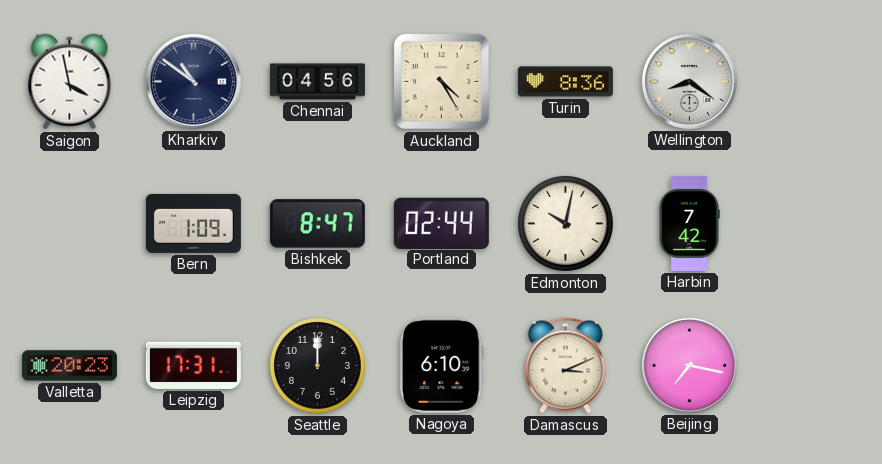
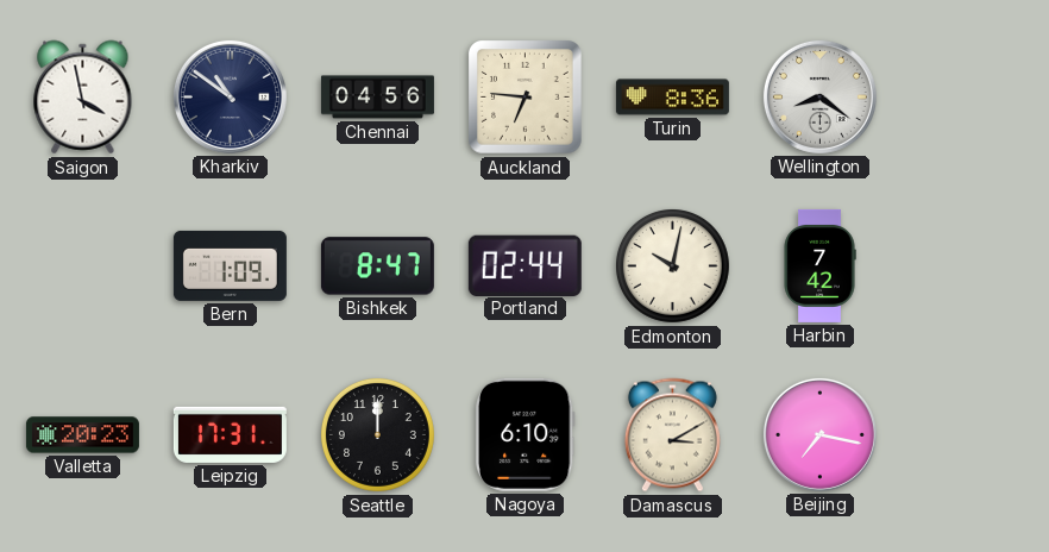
Auckland: 4:25 -> 6:46
Damascus: 3:11 -> 3:10
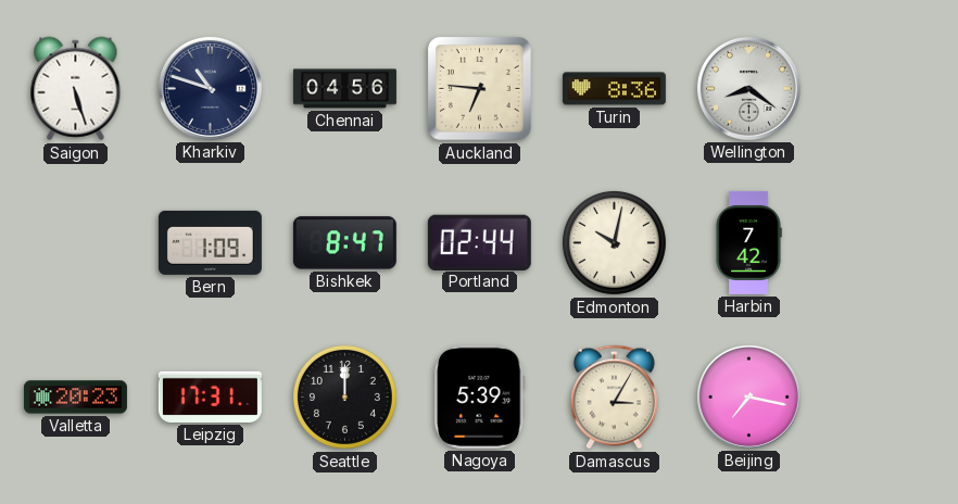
Saigon: 3:58 -> 5:27
Kharkiv: 10:51 -> 10:48
Nagoya: 6:10 -> 5:39
Damascus: 3:10 -> 3:05
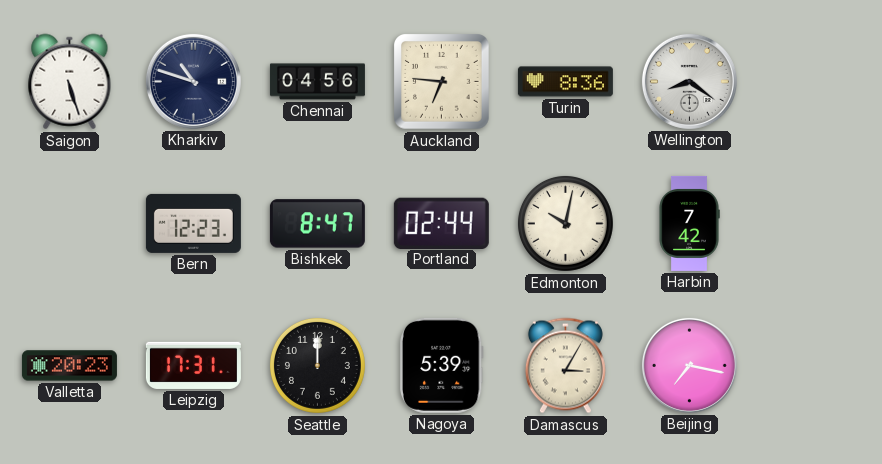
Bern: 1:09 -> 12:23
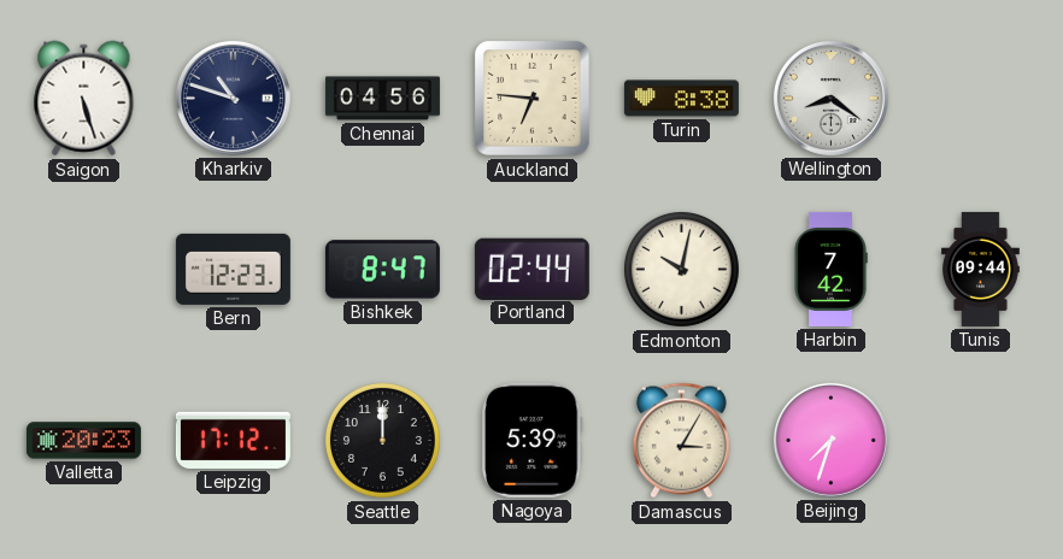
Turin: 8:36 -> 8:38
Tunis: none -> 09:44
Leipzig: 17:31 -> 17:12
Beijing: 7:17 -> 7:33
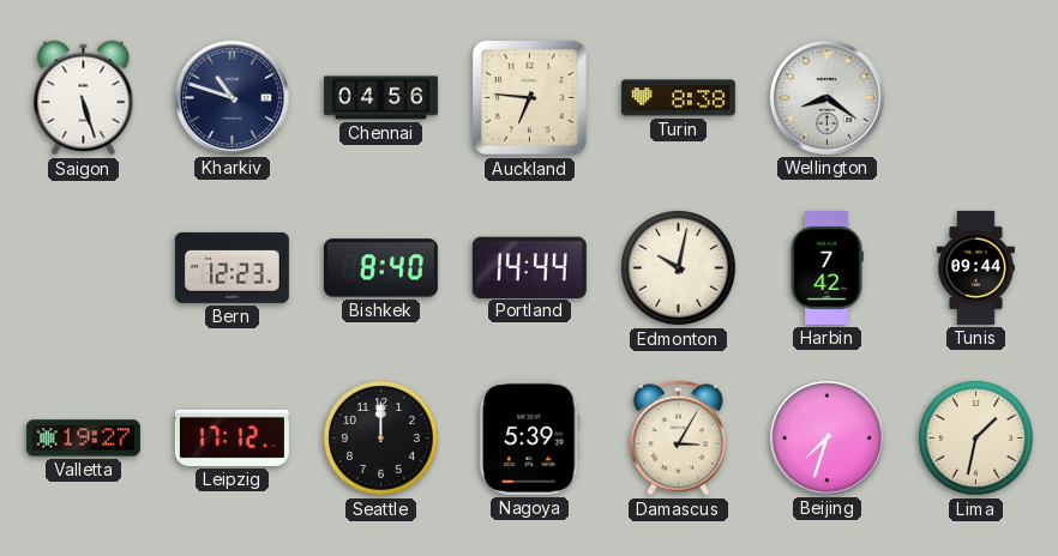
Bishkek: 8:47 -> 8:40
Portland: 02:44 -> 14:44
Valletta: 20:23 -> 19:27
Lima: none -> 1:32
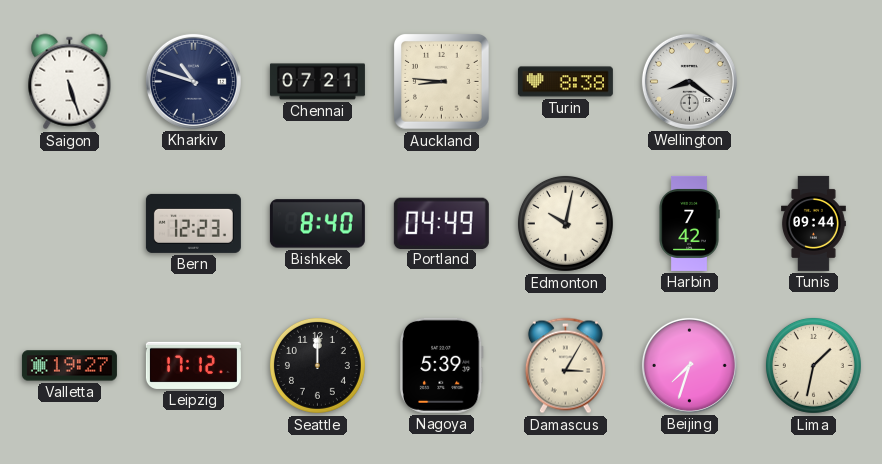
Chennai: 04:56 -> 07:21
Auckland: 6:46 -> 8:46
Portland: 14:44 -> 04:49
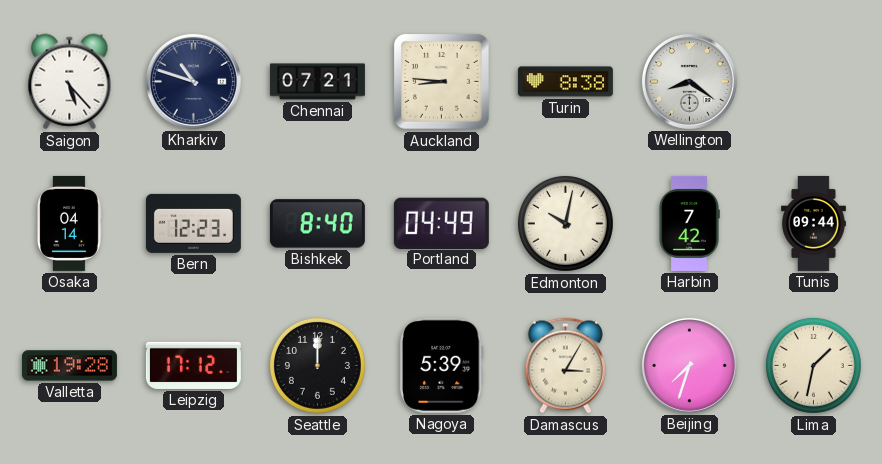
Saigon: 5:27 -> 5:23
Osaka: none -> 04:14
Valletta: 19:27 -> 19:28
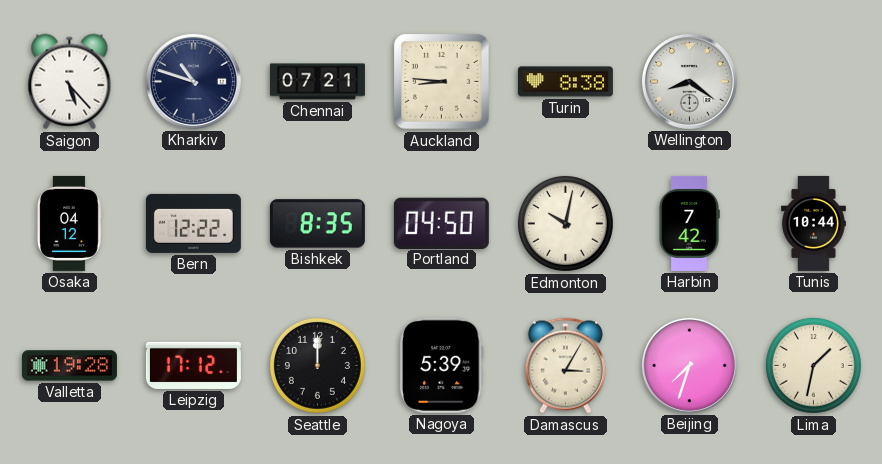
Osaka: 04:14 -> 04:12
Bern: 12:23 -> 12:22
Bishkek: 8:40 -> 8:35
Portland: 04:49 -> 04:50
Tunis: 09:44 -> 10:44
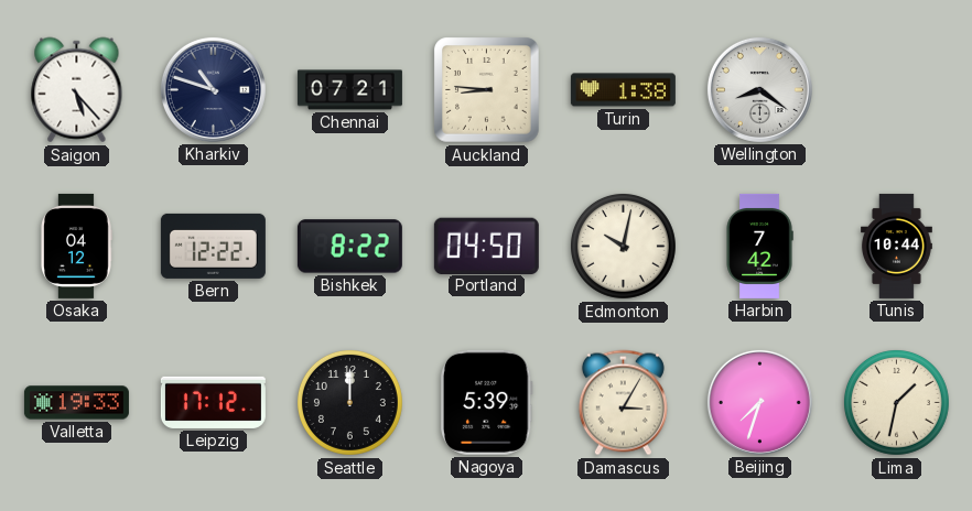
Turin: 8:38 -> 1:38
Bishkek: 8:35 -> 8:22
Valletta: 19:28 -> 19:33
